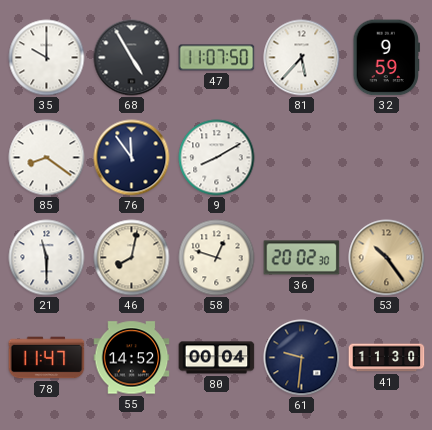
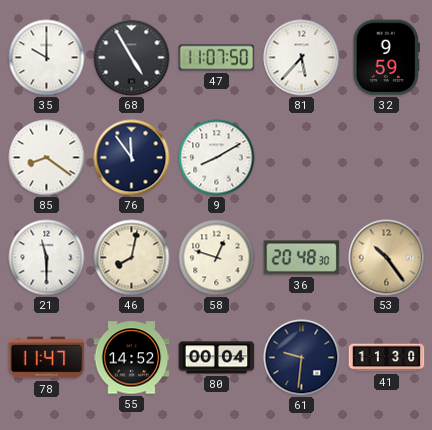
36: 20:02 -> 20:48
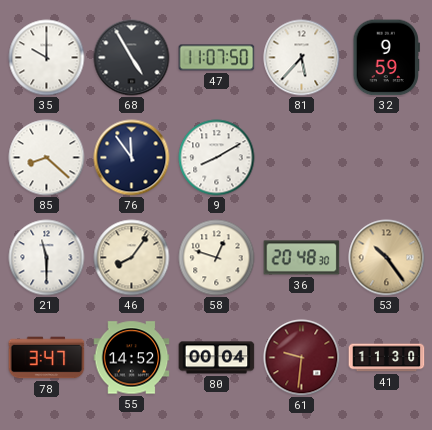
85: 8:21 -> 8:22
46: 8:02 -> 8:06
78: 11:47 -> 3:47
61 dial: navy -> burgundy
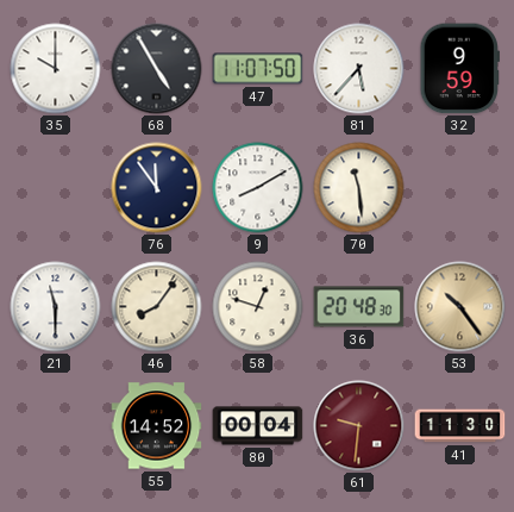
85: 8:22 -> none
70: none -> 11:29
78: 3:47 -> none
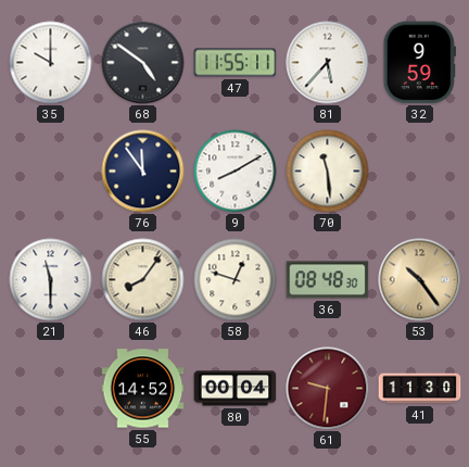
68: 4:55 -> 4:51
47: 11:07 -> 11:55
36: 20:48 -> 08:48
